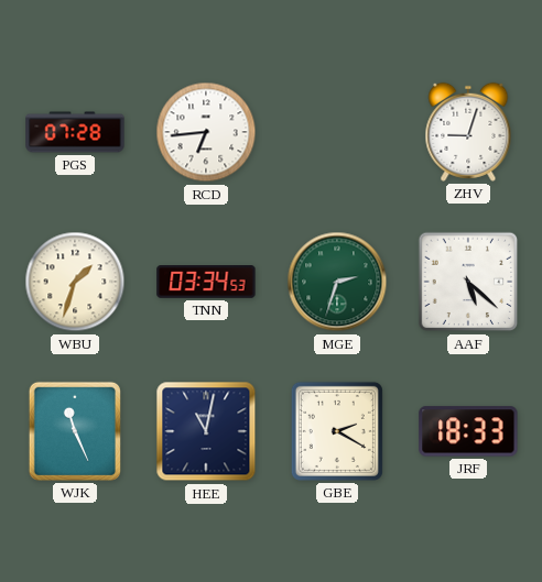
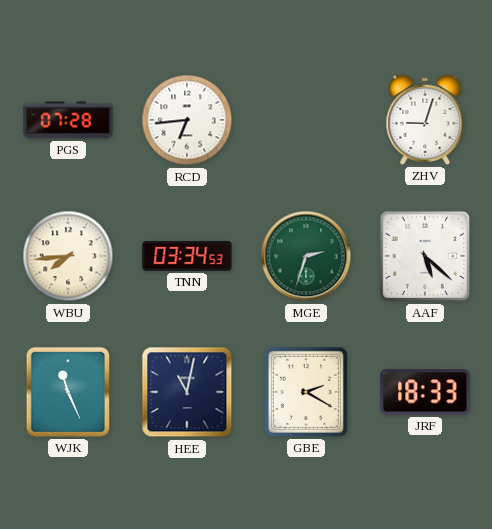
WBU: 1:33 -> 7:44
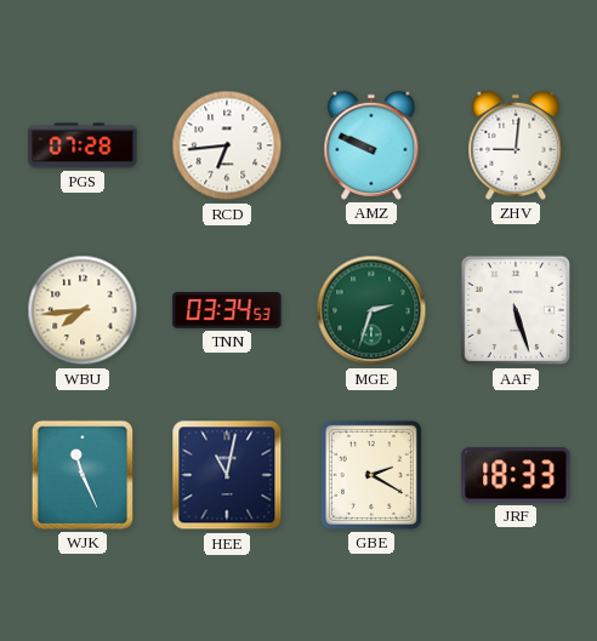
AMZ: none -> 9:49
ZHV: 9:03 -> 9:01
AAF: 5:22 -> 5:27
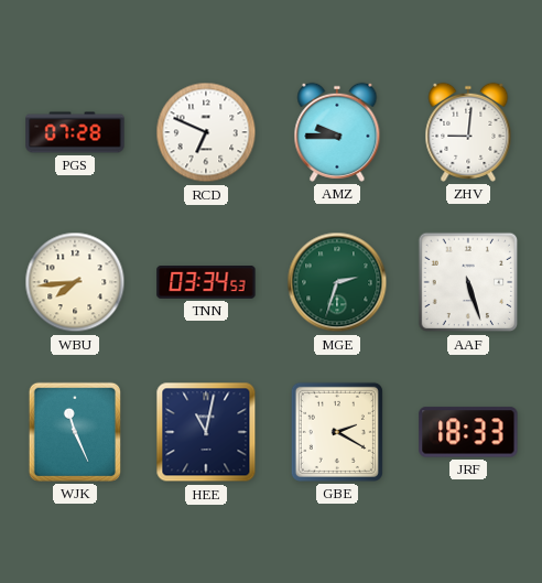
RCD: 6:44 -> 6:49
AMZ: 9:49 -> 9:45
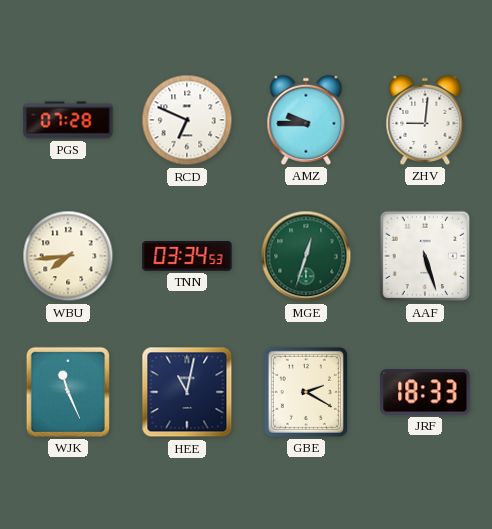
MGE: 2:33 -> 12:33
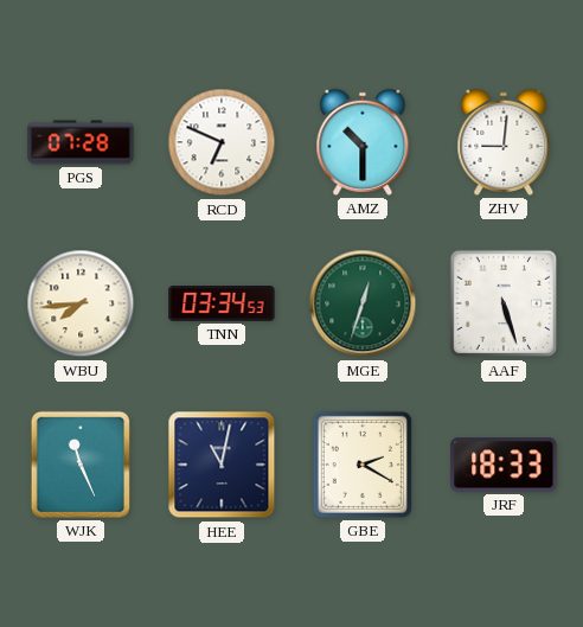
AMZ: 9:45 -> 10:30
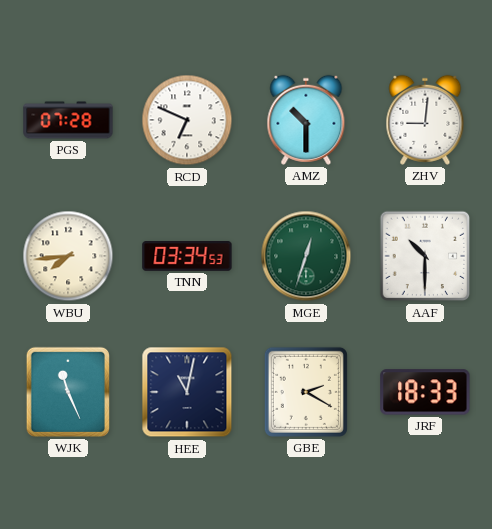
AAF: 5:27 -> 10:30
